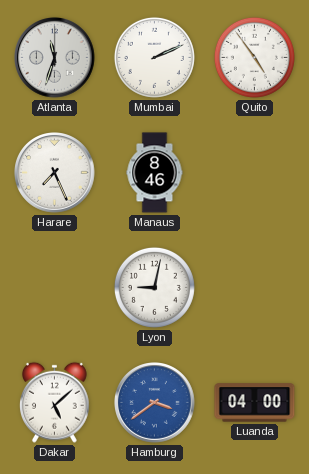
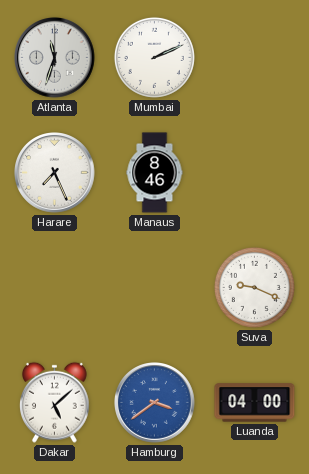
Quito: 4:54 -> none
Lyon: 9:02 -> none
Suva: none -> 9:19
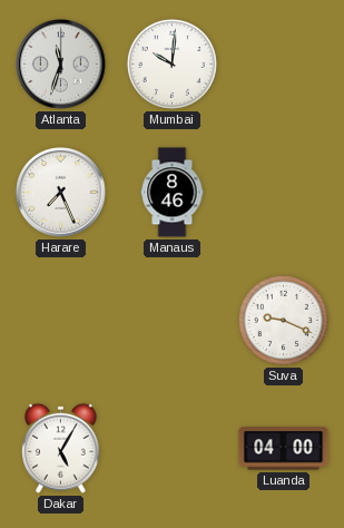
Mumbai: 2:11 -> 10:01
Dakar: 5:08 -> 5:05
Hamburg: 3:39 -> none
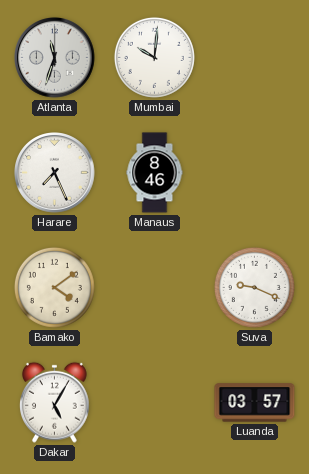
Bamako: none -> 4:09
Luanda: 04:00 -> 03:57
